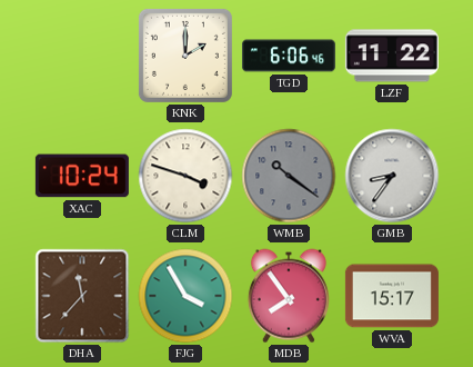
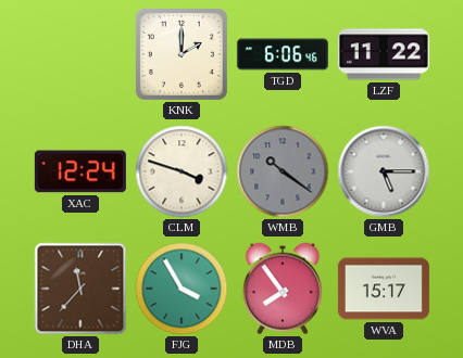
XAC: 10:24 -> 12:24
GMB: 8:36 -> 5:15
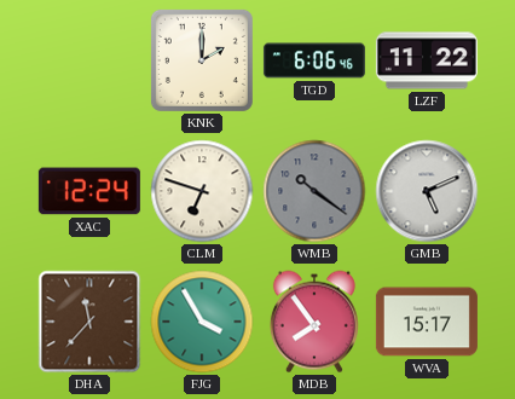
CLM: 3:48 -> 6:48
GMB: 5:15 -> 5:11
